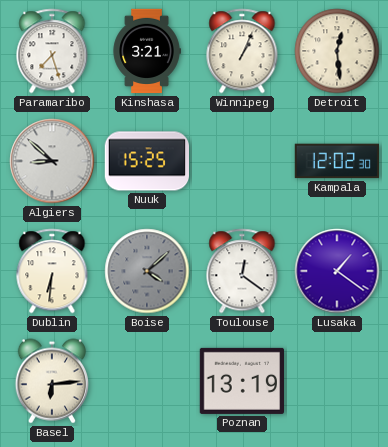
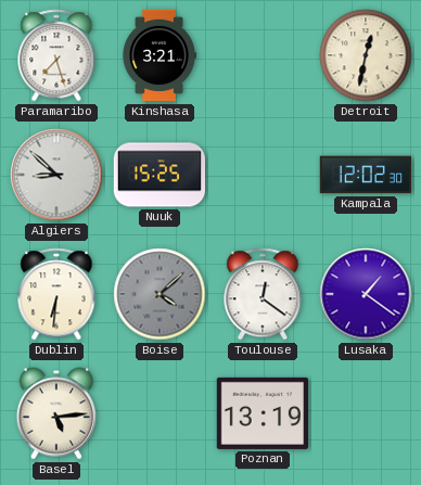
Winnipeg: 1:04 -> none
Detroit: 12:29 -> 12:32
Basel: 6:14 -> 5:14
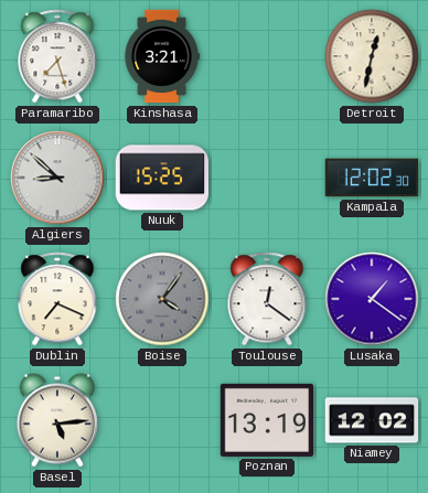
Dublin: 6:31 -> 7:19
Boise: 4:08 -> 4:06
Niamey: none -> 12:02
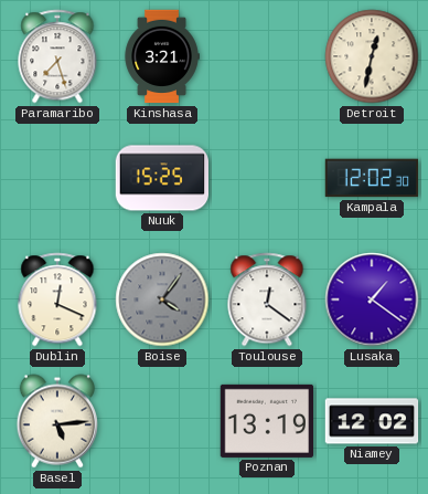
Algiers: 8:52 -> none
Dublin: 7:19 -> 12:19
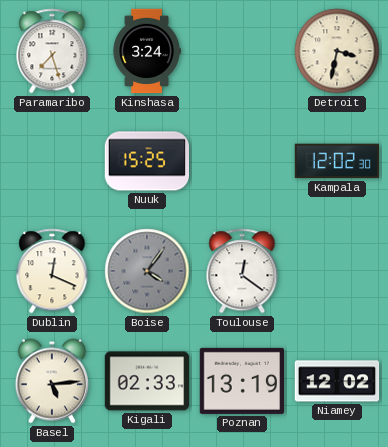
Kinshasa: 3:21 -> 3:24
Detroit: 12:32 -> 3:32
Lusaka: 1:21 -> none
Kigali: none -> 02:33
